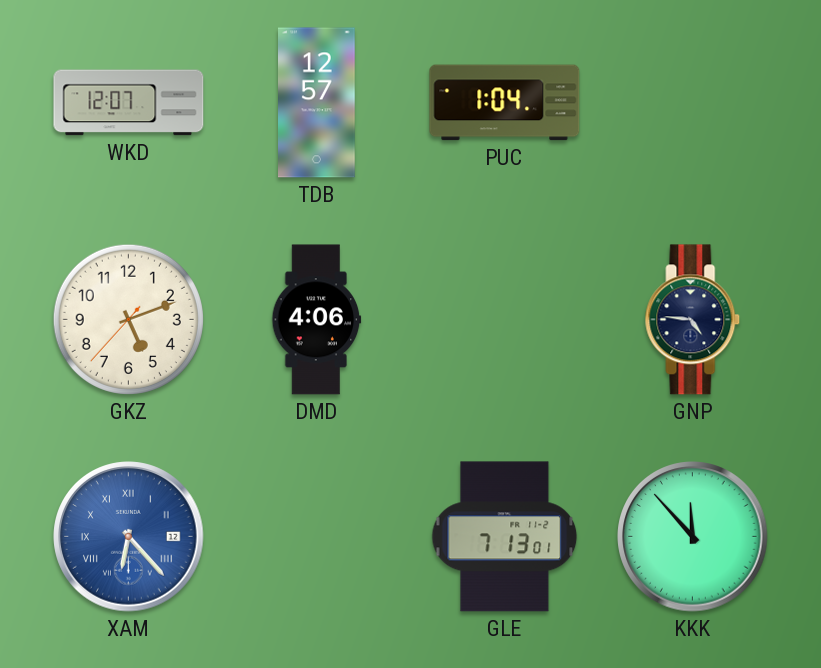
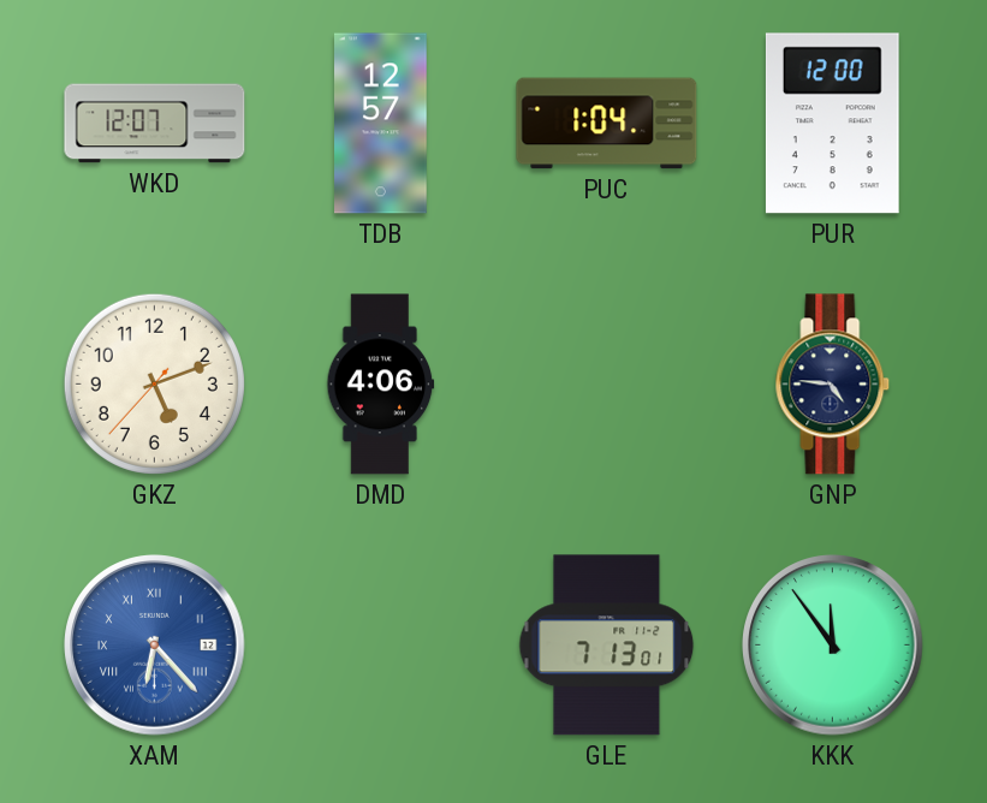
PUR: none -> 12:00
KKK: 11:53 -> 11:54
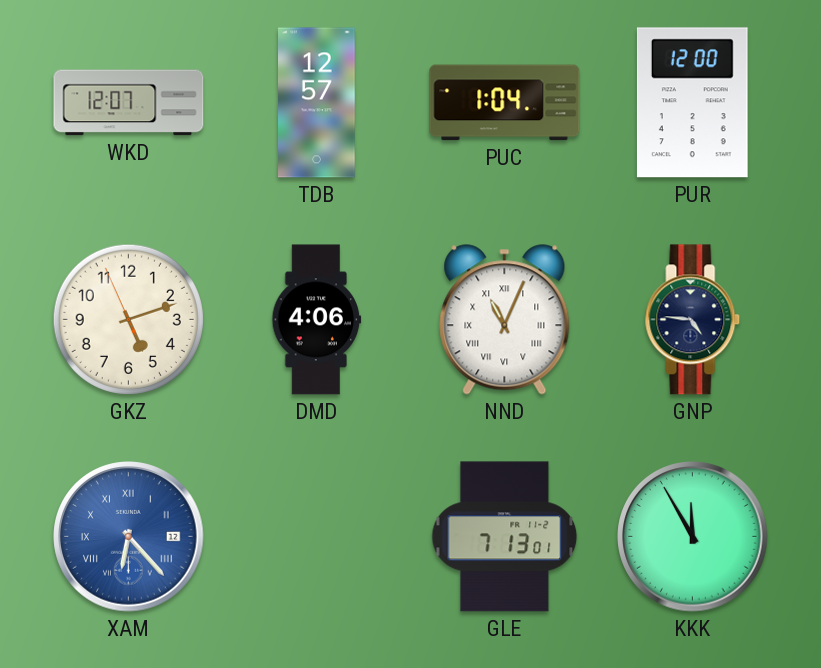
GKZ: 5:11:37 -> 5:11:56
NND: none -> 11:04
KKK: 11:54 -> 11:55
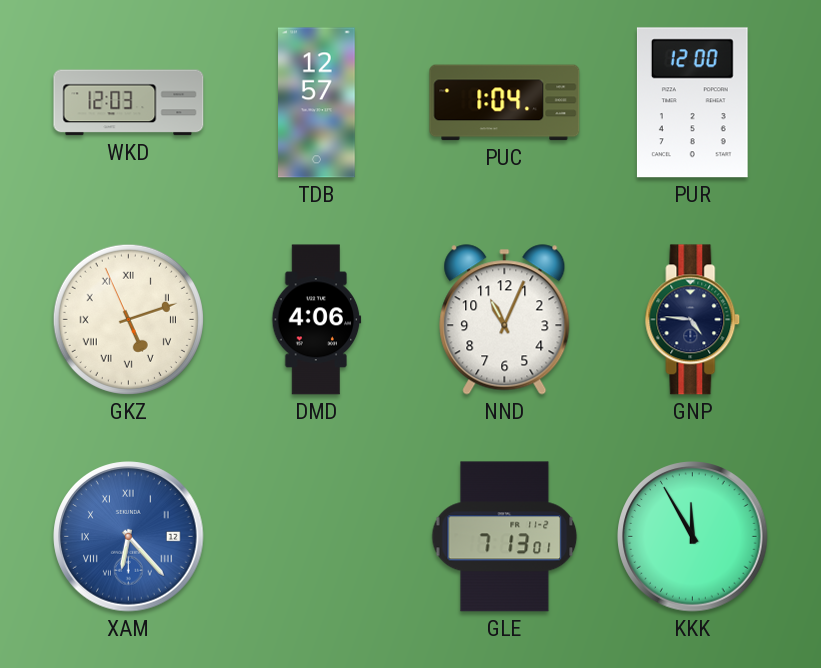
WKD: 12:07 -> 12:03
GKZ numerals: Arabic -> Roman
NND numerals: Roman -> Arabic
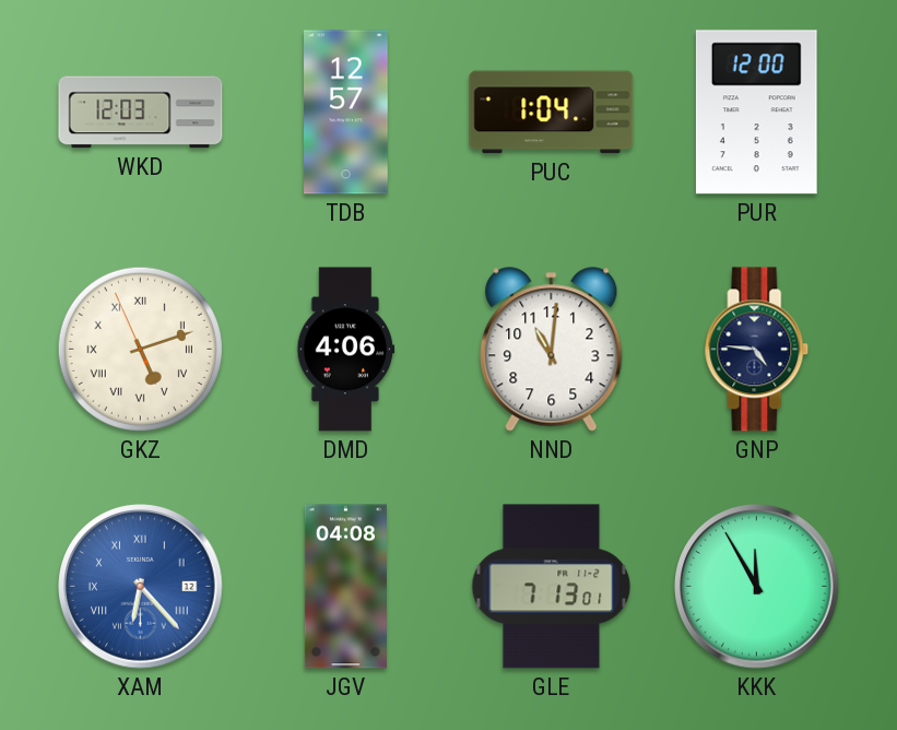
NND: 11:04 -> 11:01
JGV: none -> 04:08
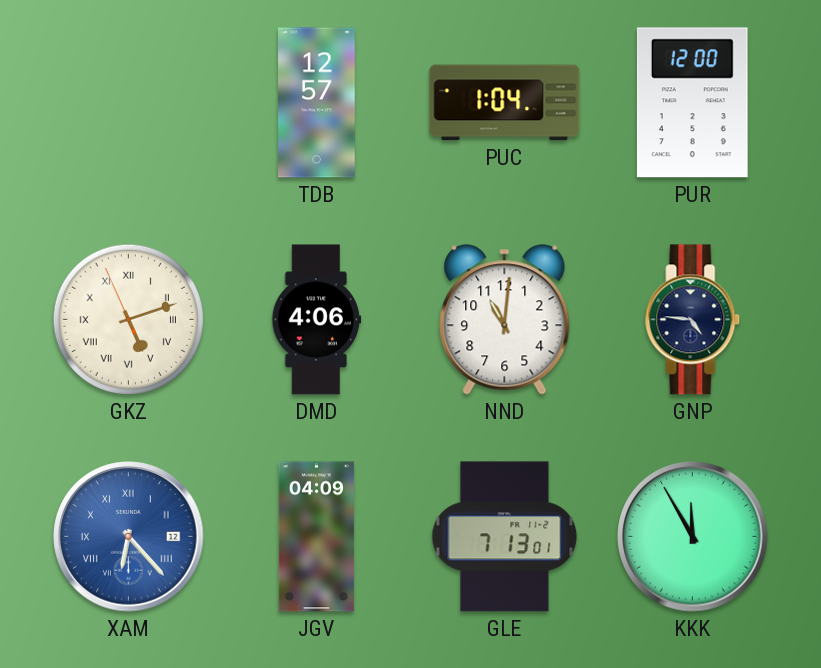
WKD: 12:03 -> none
JGV: 04:08 -> 04:09
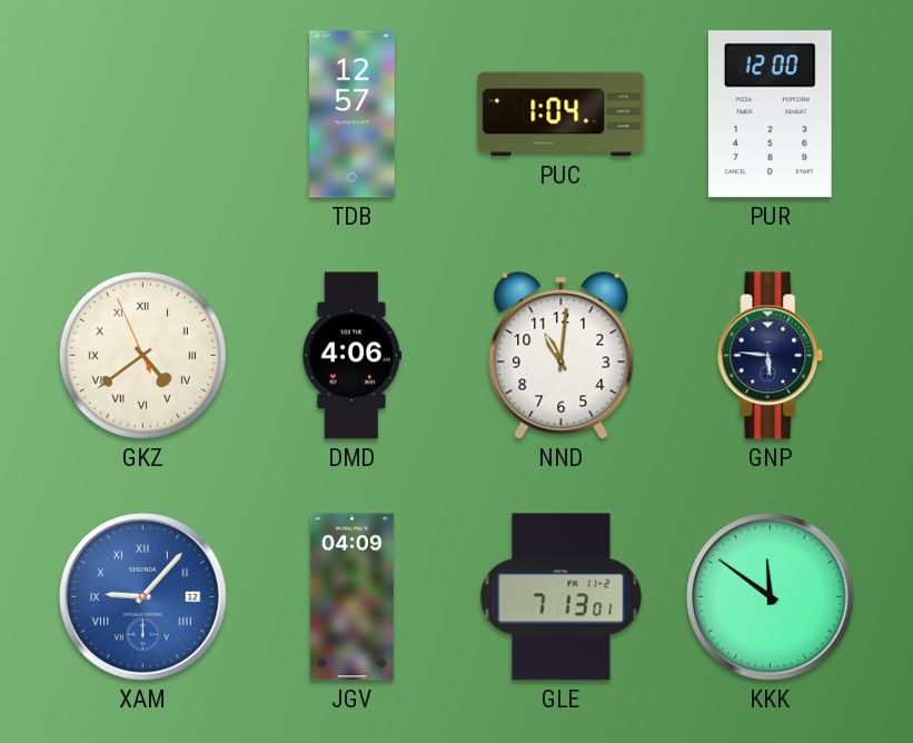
GKZ: 5:11 -> 4:38
GNP: 4:46 -> 5:46
XAM: 6:23 -> 9:07
KKK: 11:55 -> 11:51
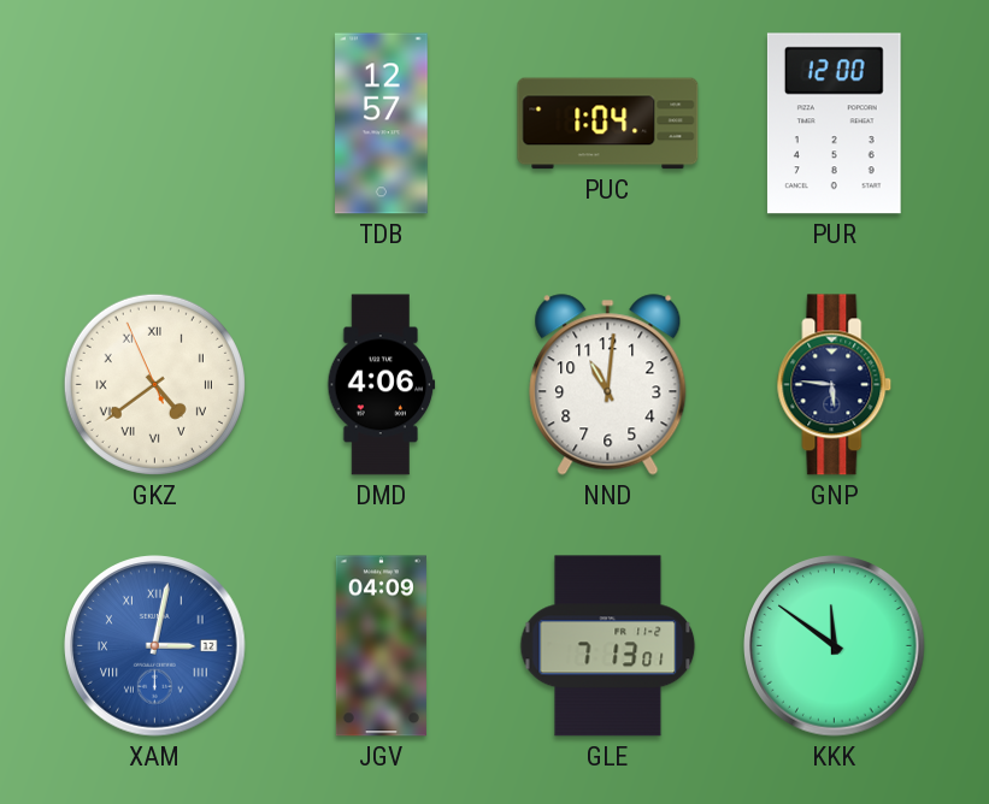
XAM: 9:07 -> 3:02
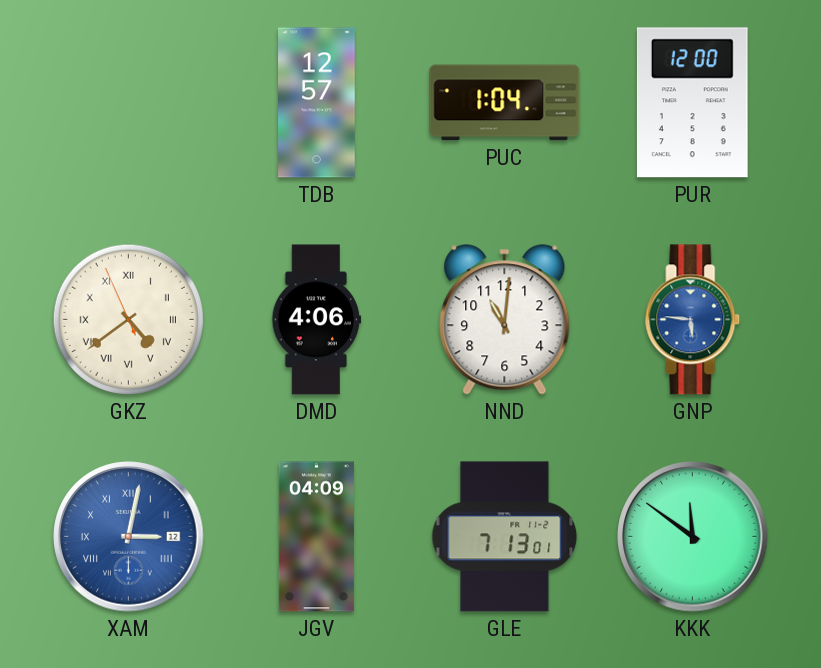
GNP dial: navy -> blue
